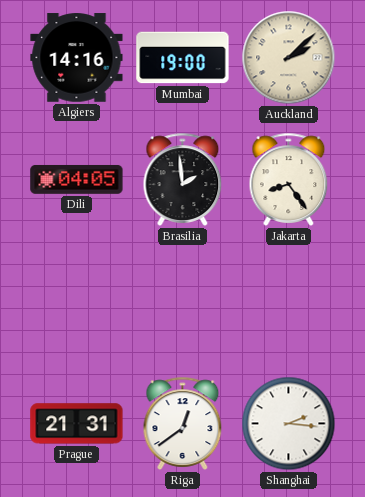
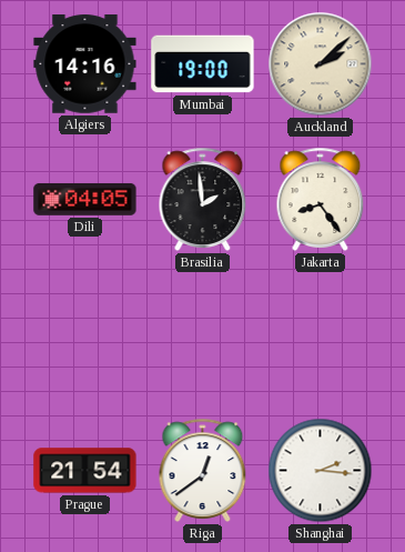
Prague: 21:31 -> 21:54
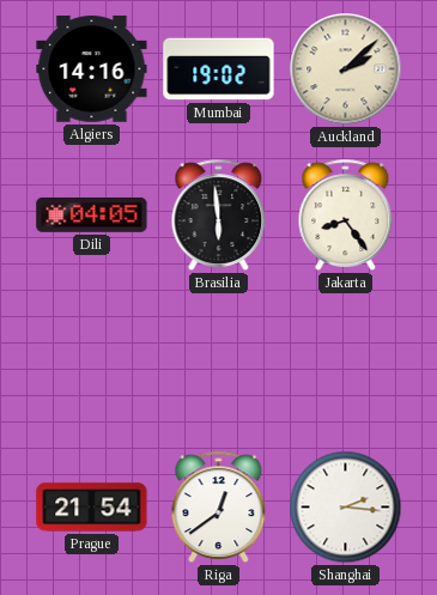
Mumbai: 19:00 -> 19:02
Brasilia: 1:59 -> 5:59
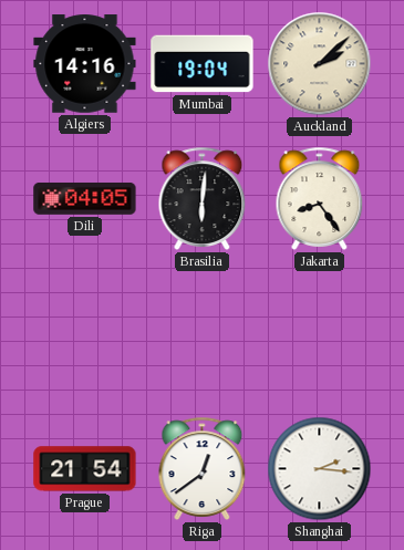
Mumbai: 19:02 -> 19:04
Brasilia: 5:59 -> 6:01
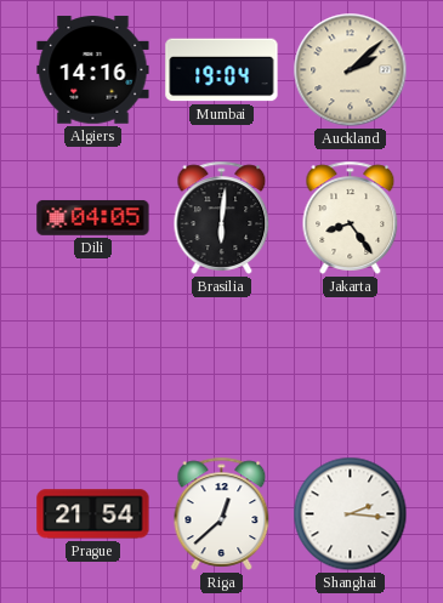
Riga: 12:39 -> 12:38
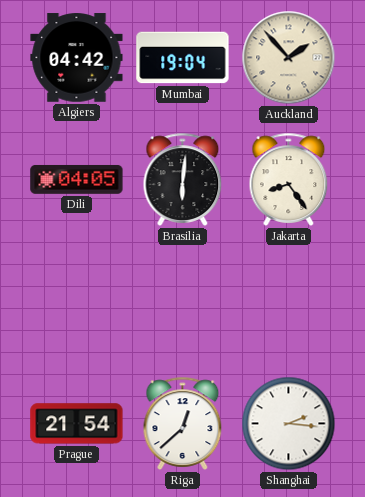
Algiers: 14:16 -> 04:42
Auckland: 2:08 -> 1:53
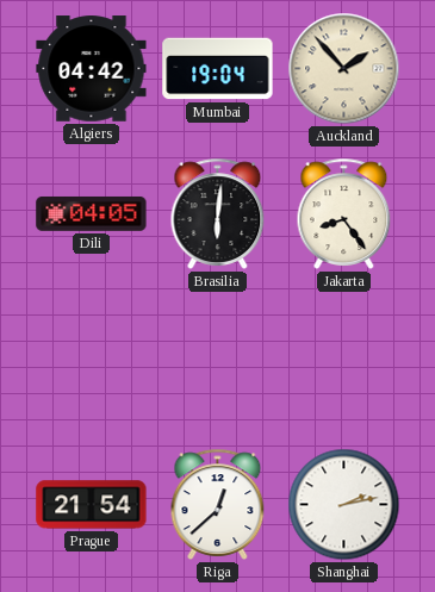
Shanghai: 2:16 -> 2:13
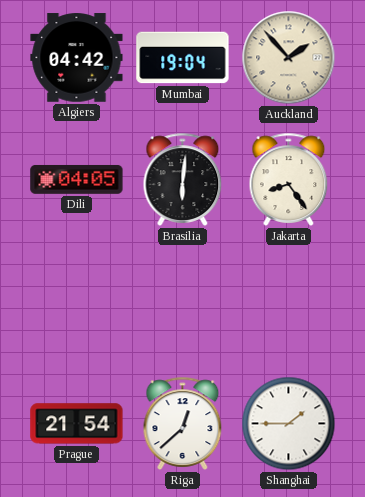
Shanghai: 2:13 -> 1:45
